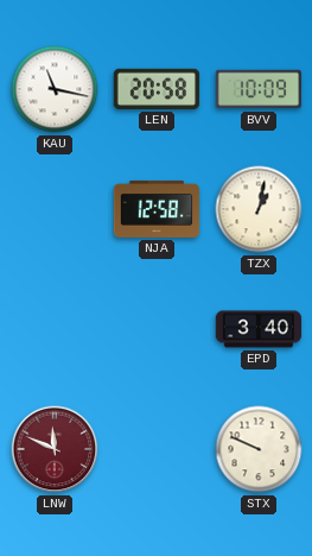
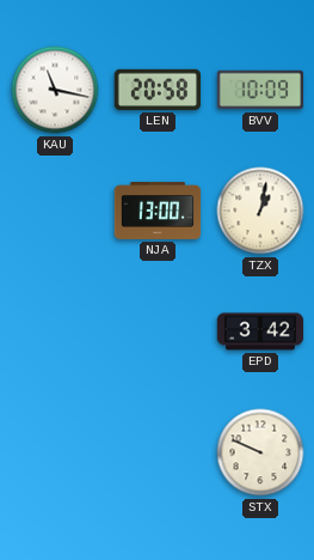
NJA: 12:58 -> 13:00
EPD: 3:40 -> 3:42
LNW: 11:49 -> none
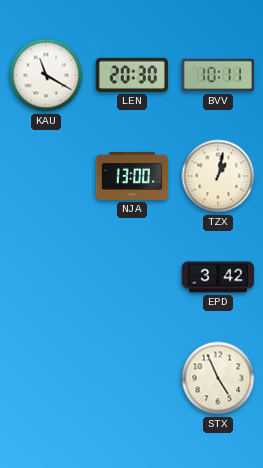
KAU: 11:17 -> 11:20
LEN: 20:58 -> 20:30
BVV: 10:09 -> 10:11
STX: 9:49 -> 4:56
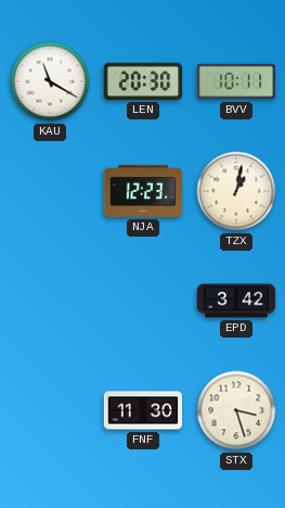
NJA: 13:00 -> 12:23
FNF: none -> 11:30
STX: 4:56 -> 3:27
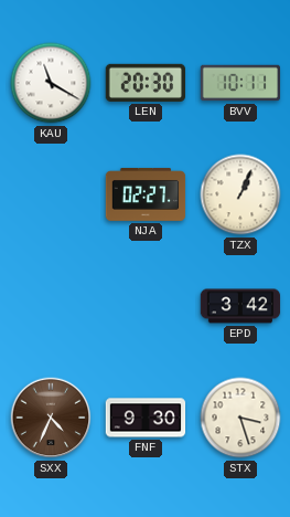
NJA: 12:23 -> 02:27
TZX: 1:02 -> 1:04
SXX: none -> 4:34
FNF: 11:30 -> 9:30
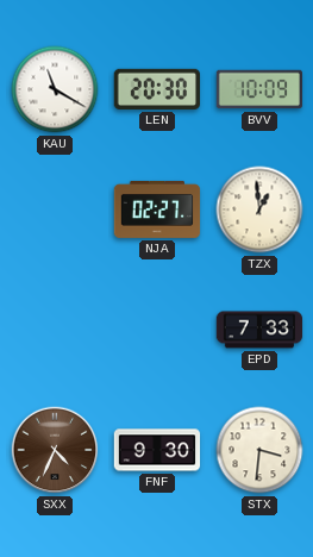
BVV: 10:11 -> 10:09
TZX: 1:04 -> 12:59
EPD: 3:42 -> 7:33
STX: 3:27 -> 3:31
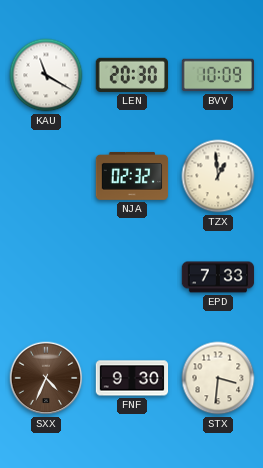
NJA: 02:27 -> 02:32
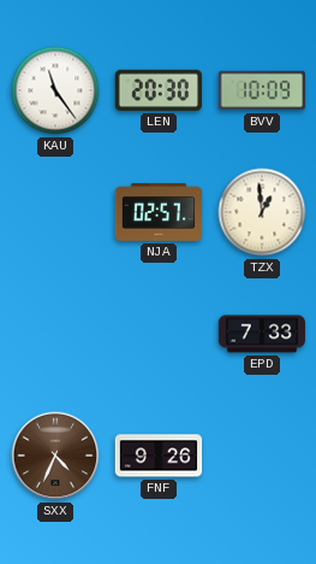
KAU: 11:20 -> 11:24
NJA: 02:32 -> 02:57
FNF: 9:30 -> 9:26
STX: 3:31 -> none
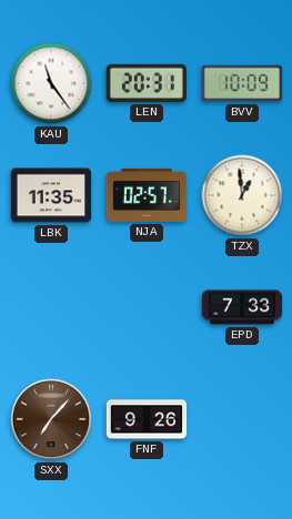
LEN: 20:30 -> 20:31
LBK: none -> 11:35
SXX: 4:34 -> 7:07
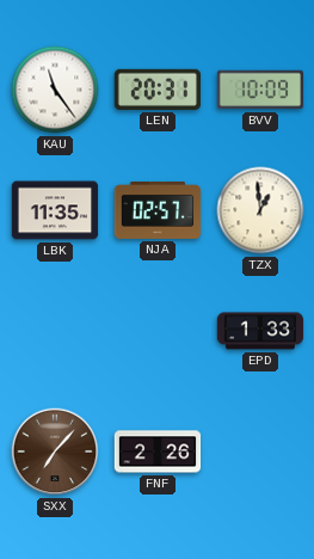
EPD: 7:33 -> 1:33
FNF: 9:26 -> 2:26
